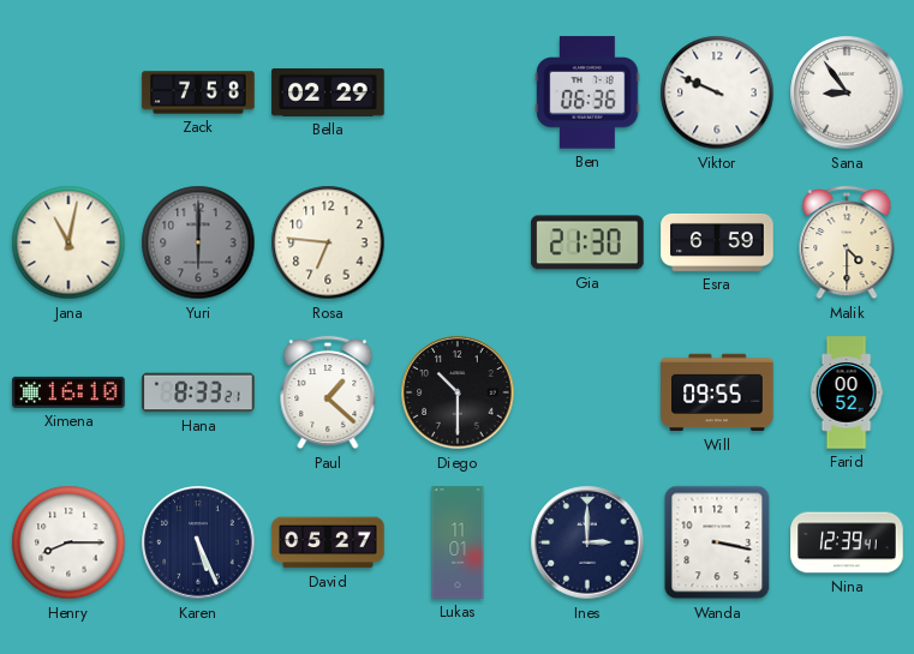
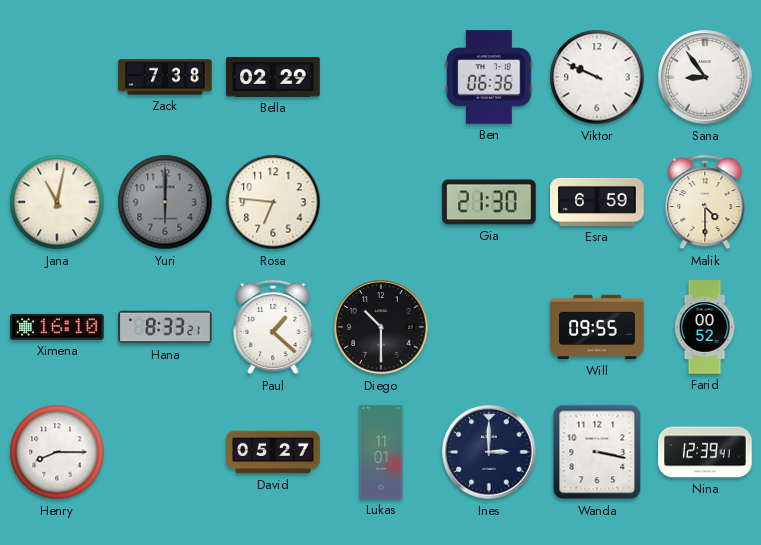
Zack: 7:58 -> 7:38
Karen: 5:26 -> none
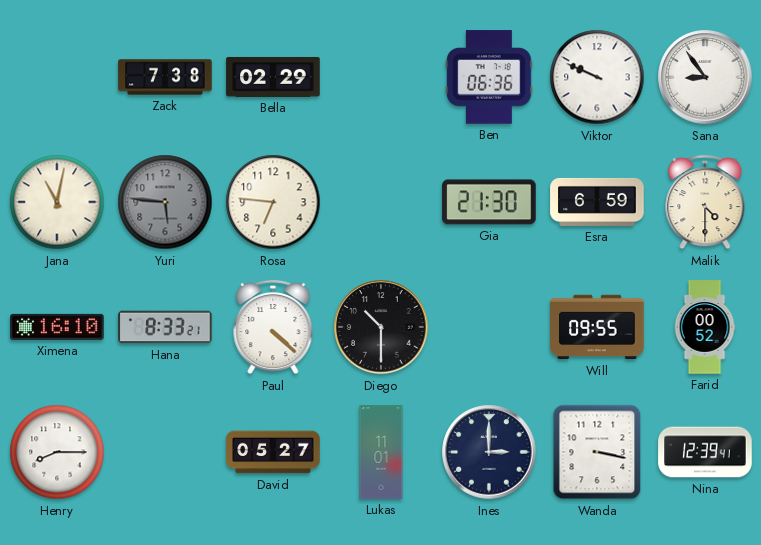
Yuri: 6:00 -> 5:46
Paul: 1:22 -> 4:22
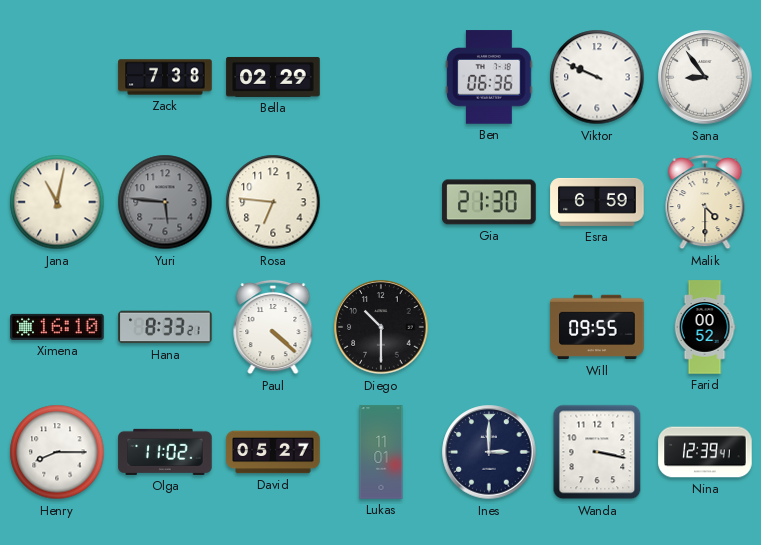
Olga: none -> 11:02
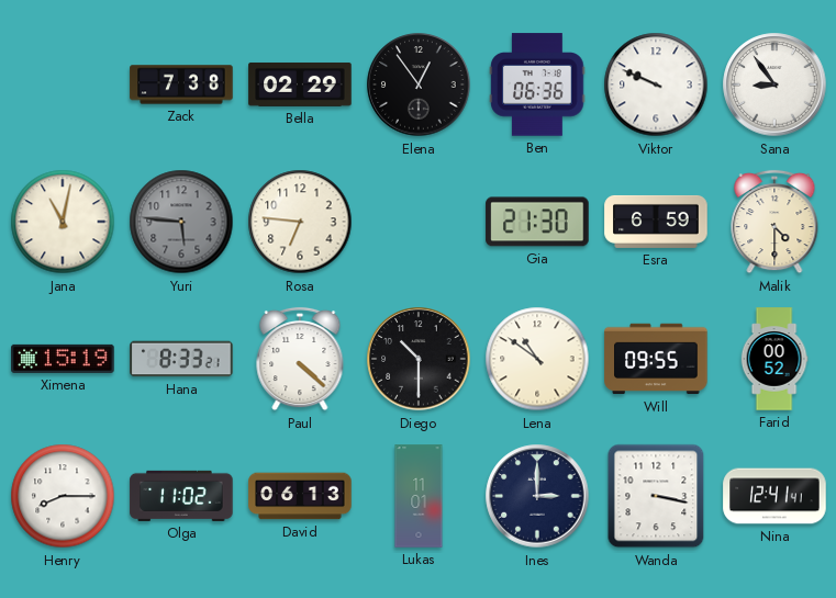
Elena: none -> 12:54
Ximena: 16:10 -> 15:19
Lena: none -> 10:51
David: 05:27 -> 06:13
Nina: 12:39 -> 12:41
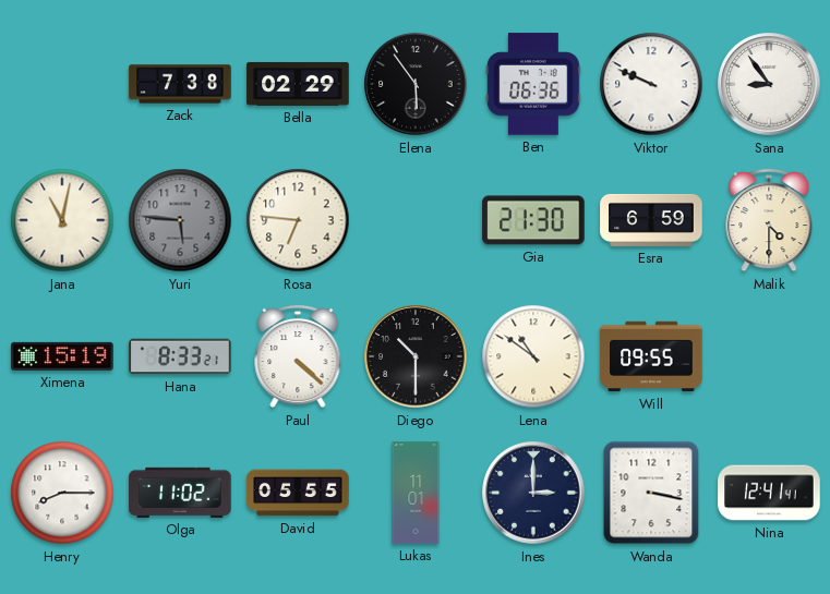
Elena: 12:54 -> 5:54
Farid: 00:52 -> none
David: 06:13 -> 05:55
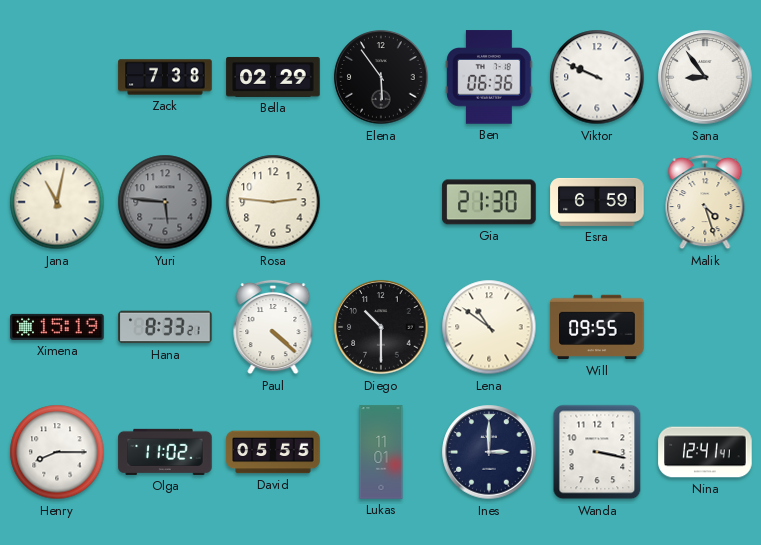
Rosa: 6:46 -> 2:46
Malik: 4:30 -> 4:27
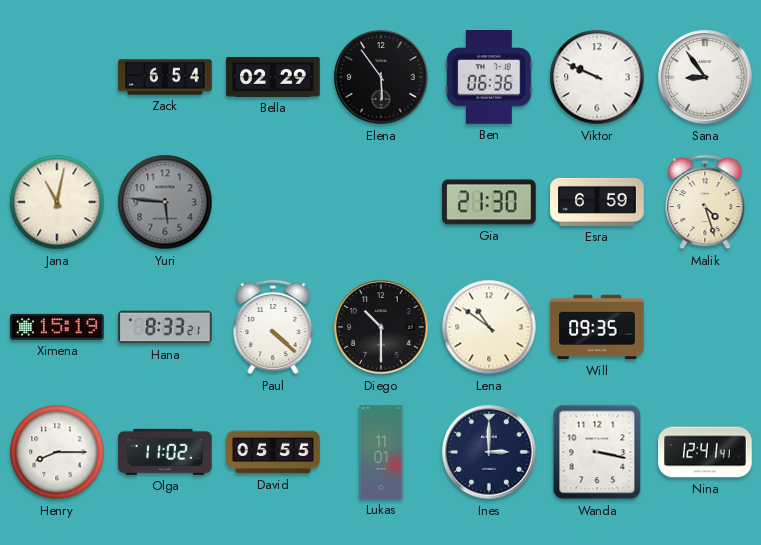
Zack: 7:38 -> 6:54
Rosa: 2:46 -> none
Will: 09:55 -> 09:35
